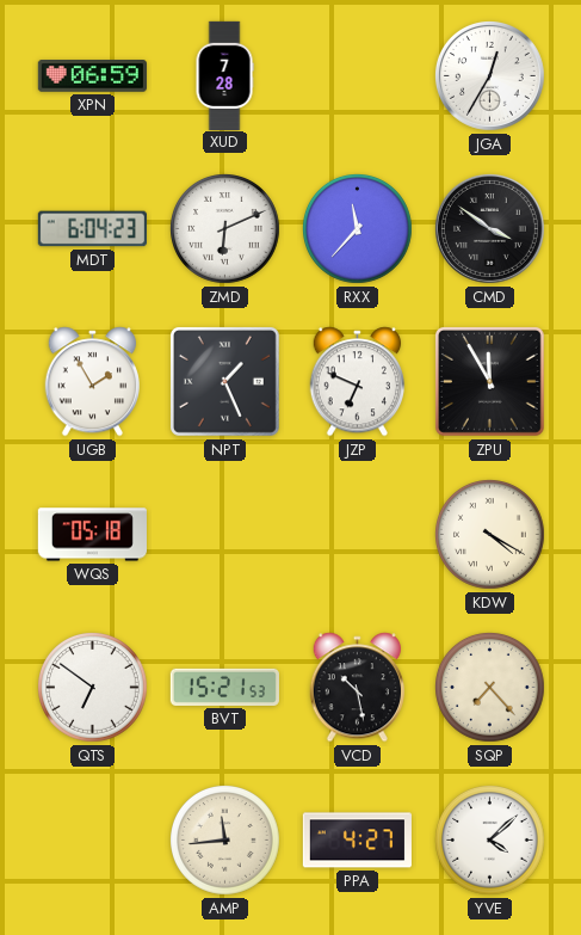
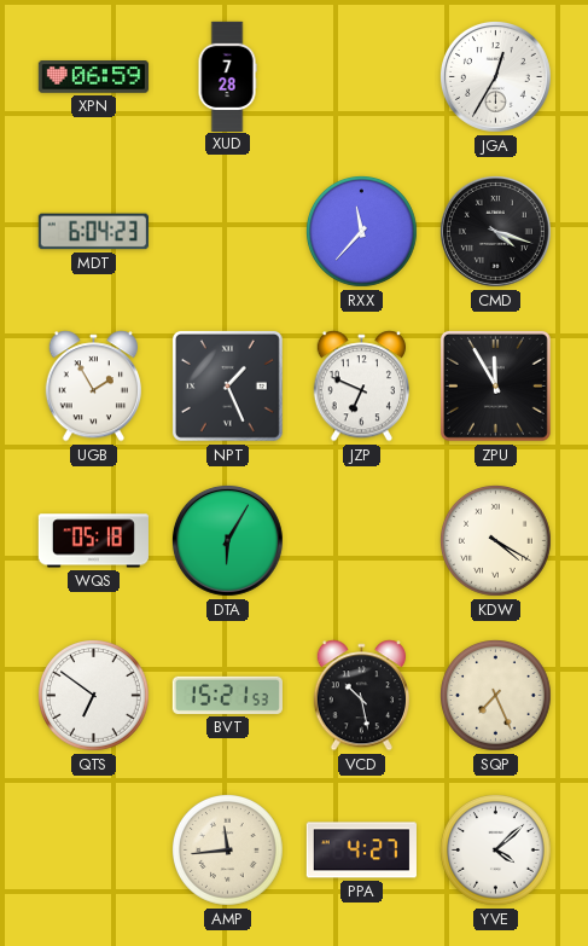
ZMD: 6:11 -> none
CMD: 3:51 -> 4:18
DTA: none -> 6:05
SQP: 7:23 -> 7:26
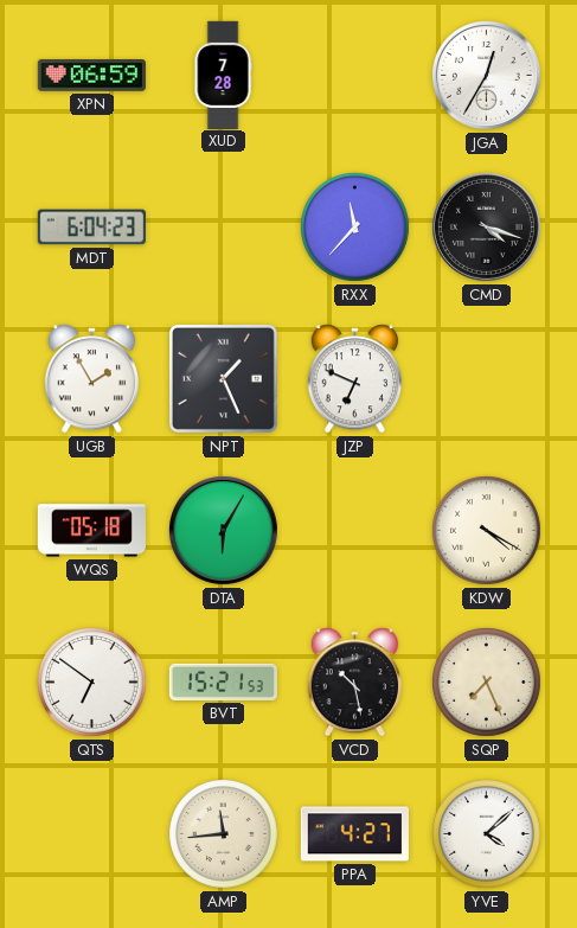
ZPU: 11:55 -> none
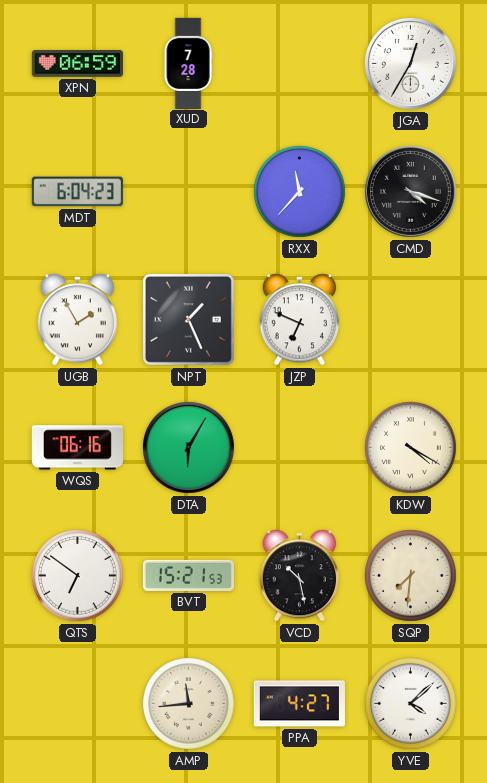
WQS: 05:18 -> 06:16
SQP: 7:26 -> 7:31
